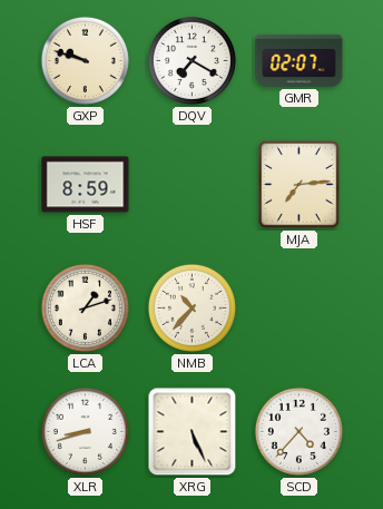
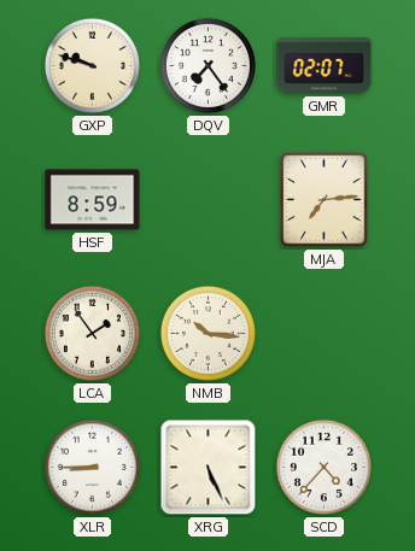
DQV: 7:20 -> 7:24
LCA: 1:12 -> 1:54
NMB: 10:37 -> 10:16
XLR: 8:42 -> 8:45
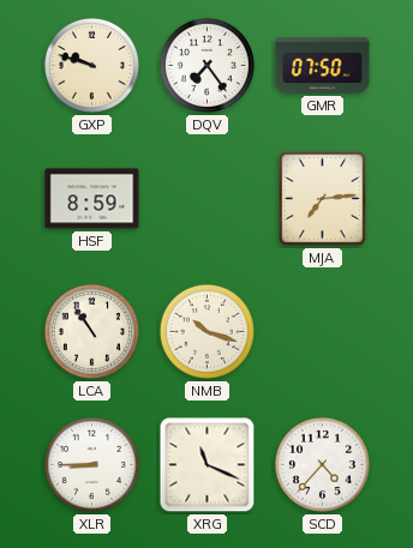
GMR: 02:07 -> 07:50
LCA: 1:54 -> 10:54
NMB: 10:16 -> 10:18
XRG: 5:26 -> 11:19
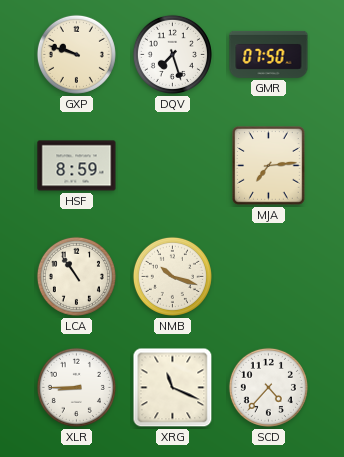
DQV: 7:24 -> 7:27
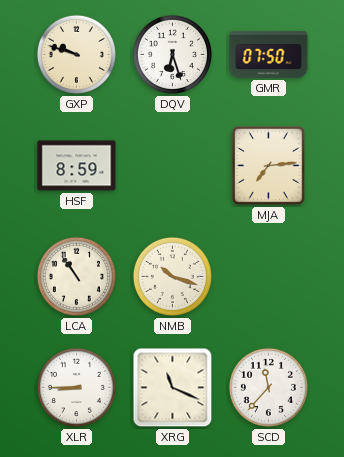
DQV: 7:27 -> 6:27
SCD: 4:37 -> 11:37
